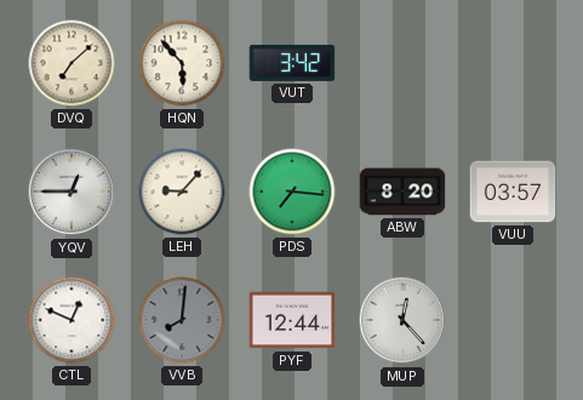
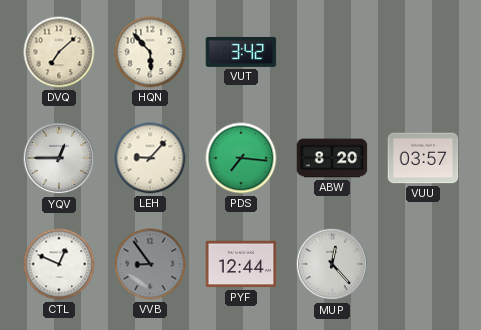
VVB: 8:01 -> 8:54
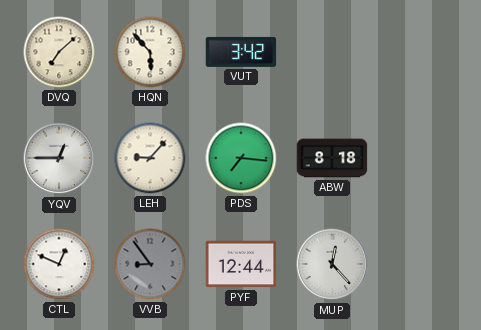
ABW: 8:20 -> 8:18
VUU: 03:57 -> none
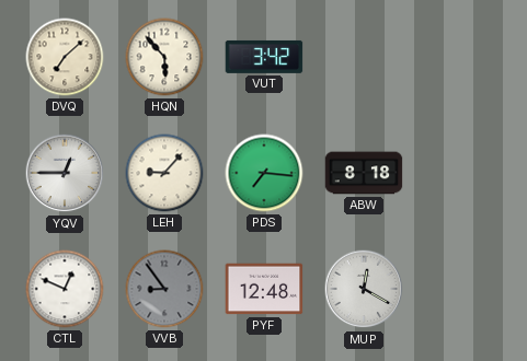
PYF: 12:44 -> 12:48
MUP: 12:23 -> 12:20
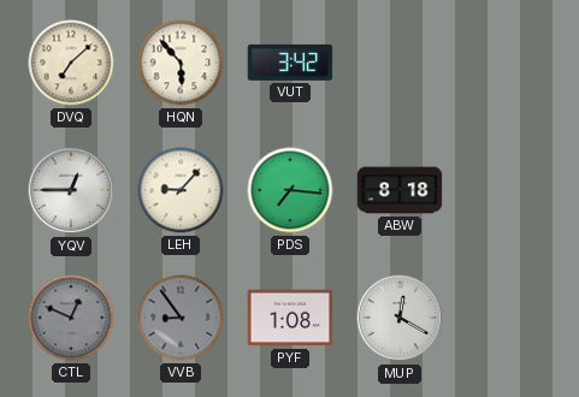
CTL dial: white -> grey
PYF: 12:48 -> 1:08
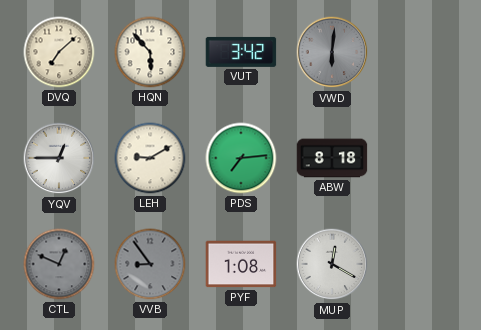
VWD: none -> 6:01
LEH: 9:07 -> 9:10
PDS: 7:16 -> 7:14
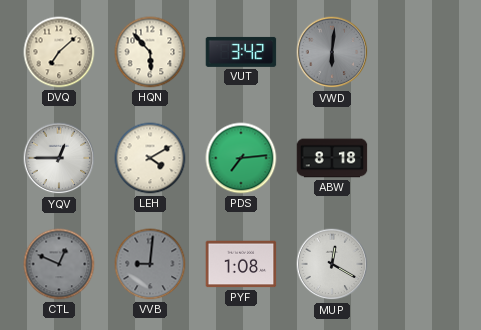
LEH: 9:10 -> 4:10
VVB: 8:54 -> 9:01
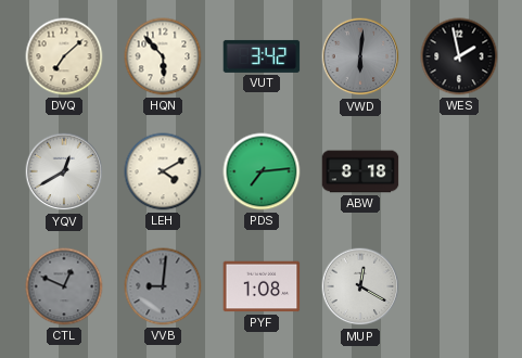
WES: none -> 1:58
YQV: 12:45 -> 12:40
